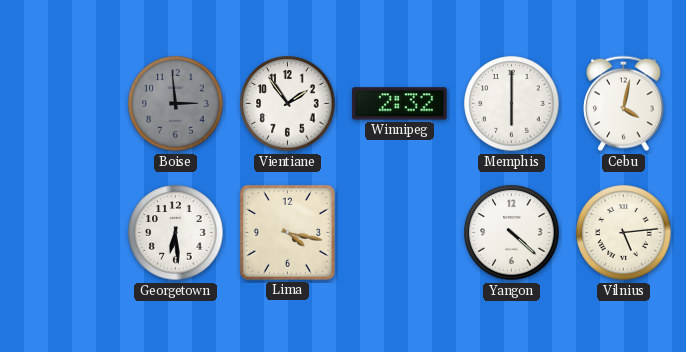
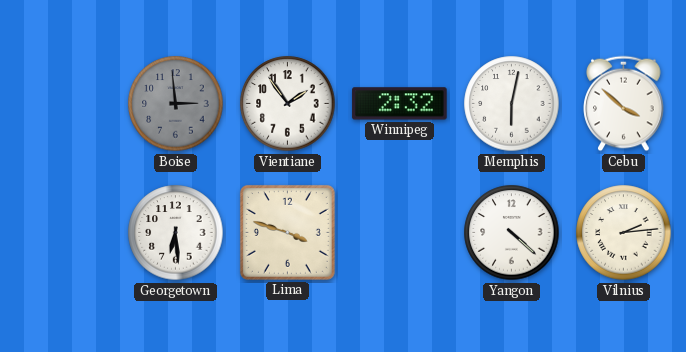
Memphis: 6:00 -> 6:02
Cebu: 4:02 -> 3:52
Lima: 4:17 -> 3:48
Vilnius: 5:14 -> 2:14
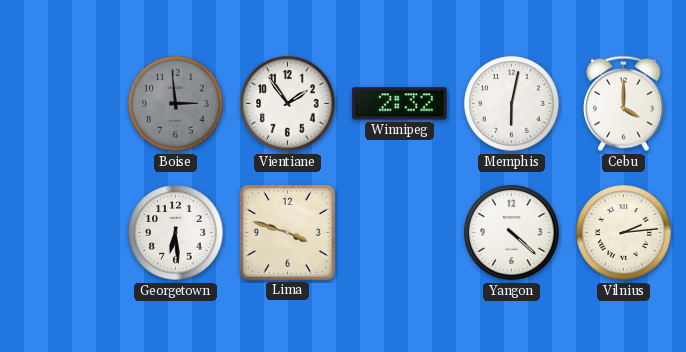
Cebu: 3:52 -> 4:00
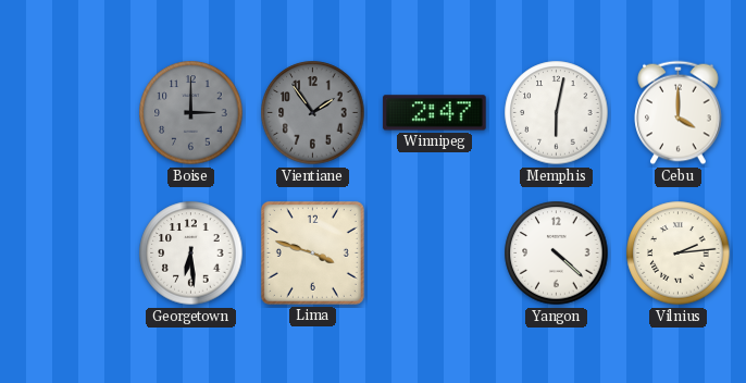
Boise: 2:59 -> 3:00
Vientiane dial: white -> grey
Winnipeg: 2:32 -> 2:47
